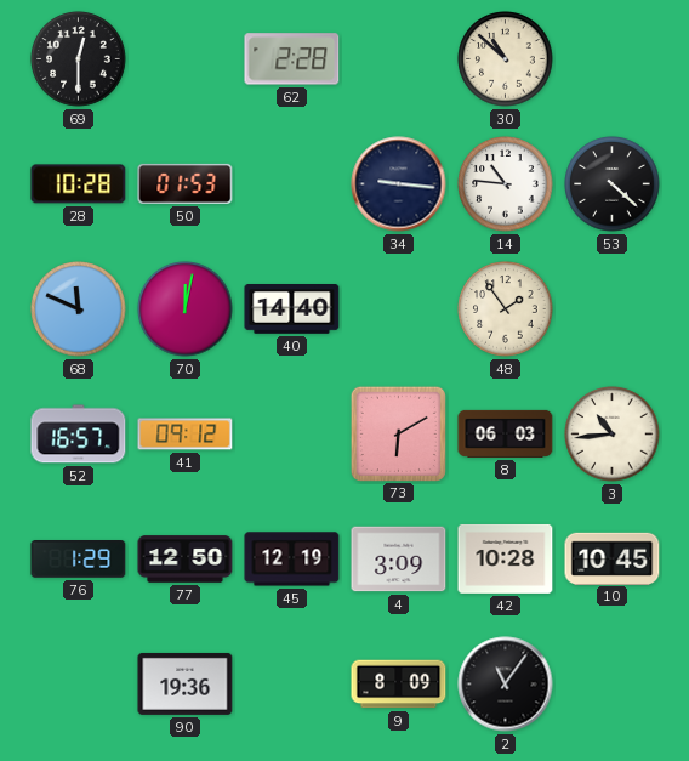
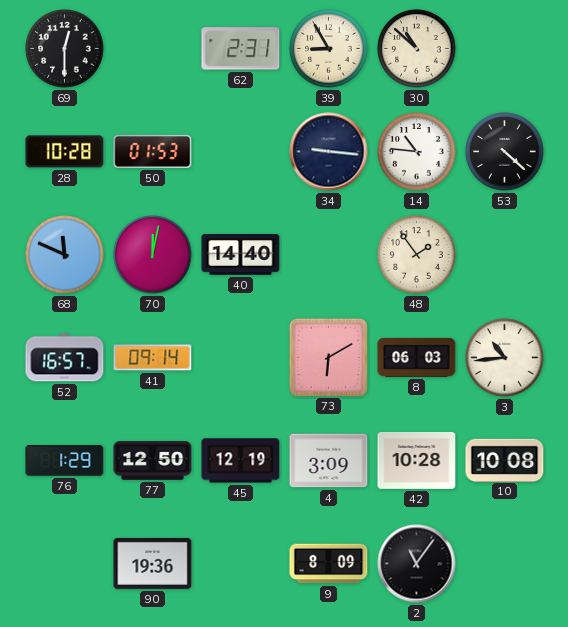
62: 2:28 -> 2:31
39: none -> 8:55
41: 09:12 -> 09:14
10: 10:45 -> 10:08
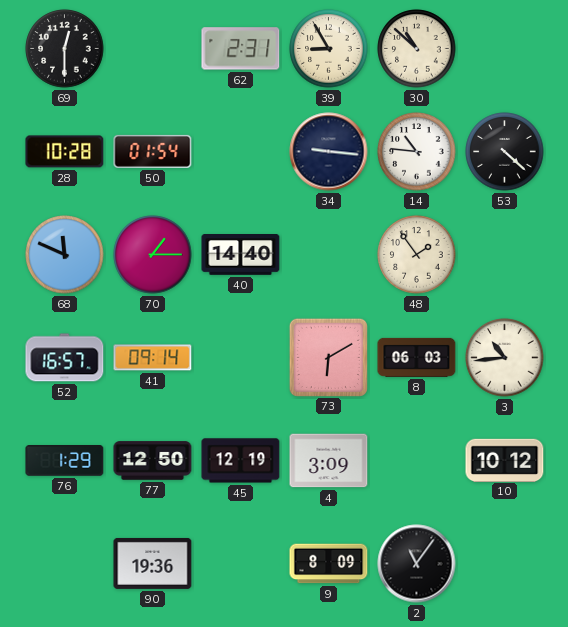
50: 01:53 -> 01:54
70: 12:02 -> 1:15
42: 10:28 -> none
10: 10:08 -> 10:12
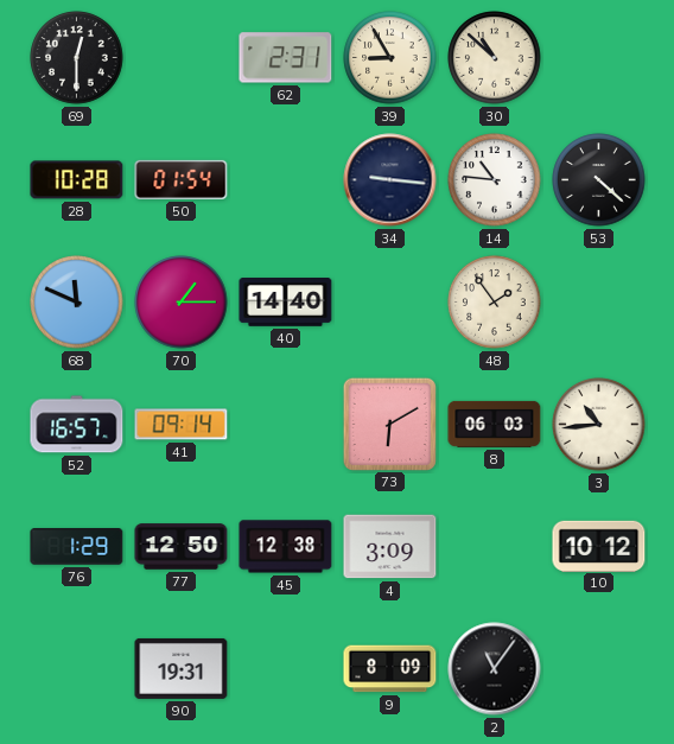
45: 12:19 -> 12:38
90: 19:36 -> 19:31
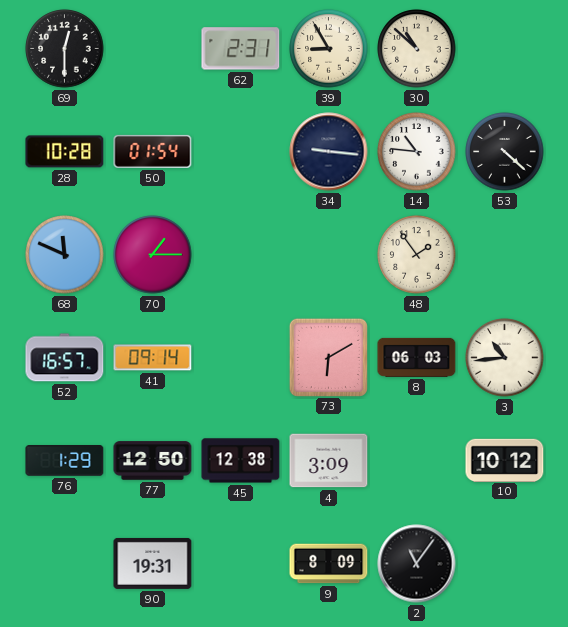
40: 14:40 -> none
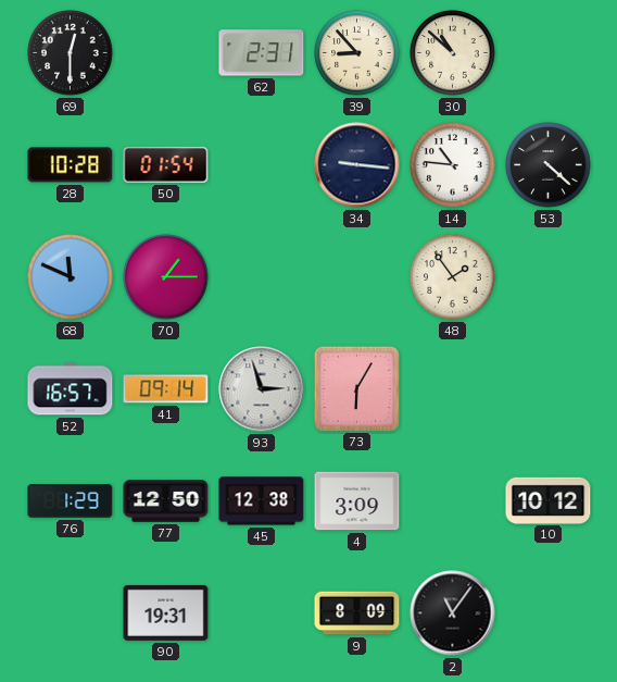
39: 8:55 -> 8:53
93: none -> 2:57
73: 6:10 -> 6:05
8: 06:03 -> none
3: 10:44 -> none
